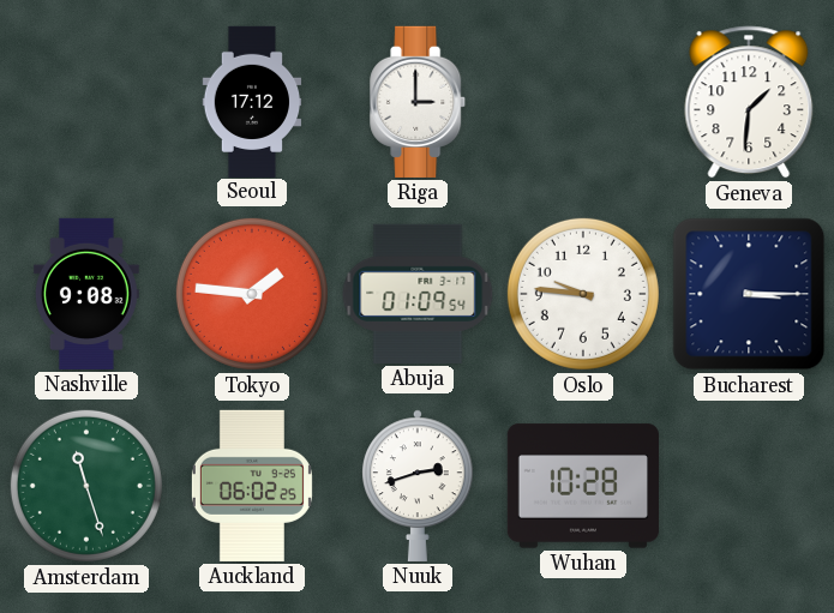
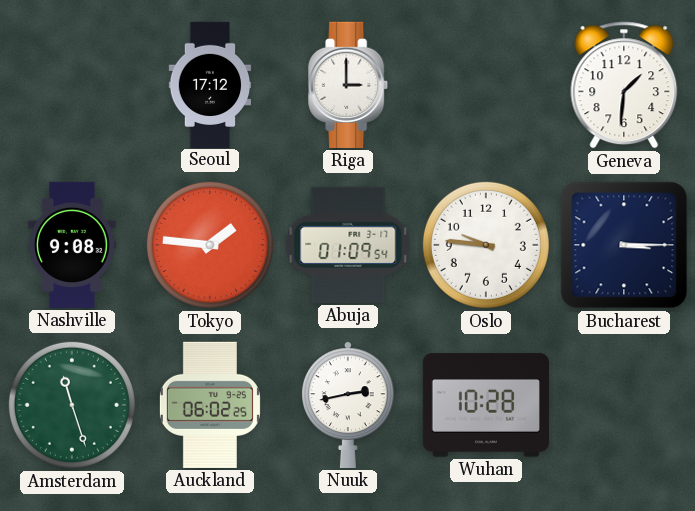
Nuuk: 2:42 -> 2:43
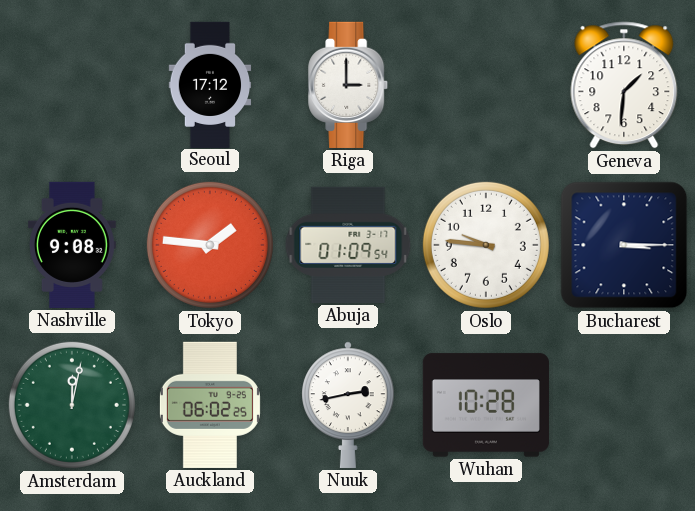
Amsterdam: 11:27 -> 12:02
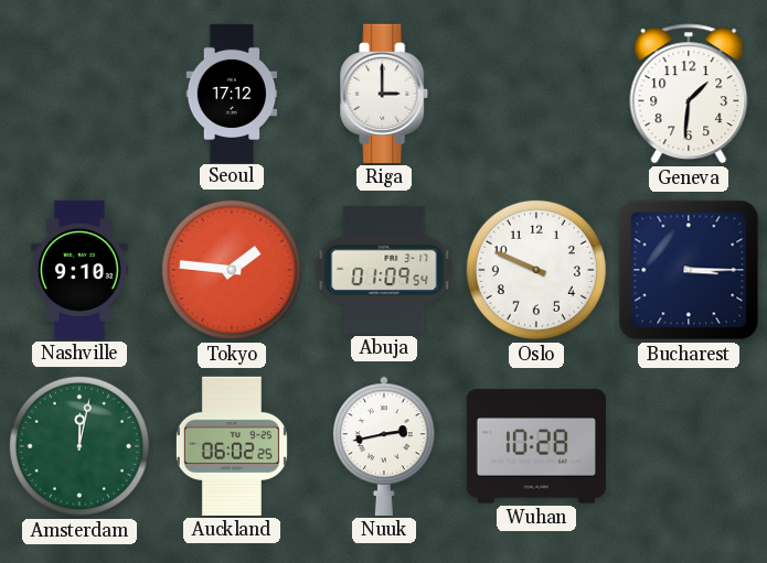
Nashville: 9:08 -> 9:10
Oslo: 9:46 -> 9:49
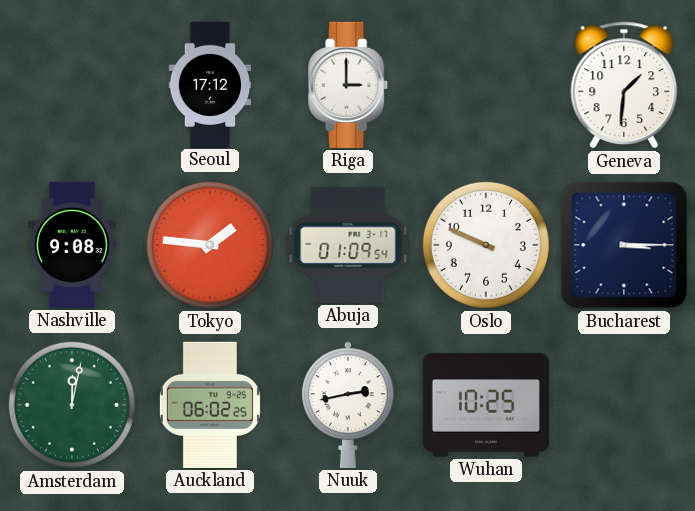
Nashville: 9:10 -> 9:08
Wuhan: 10:28 -> 10:25
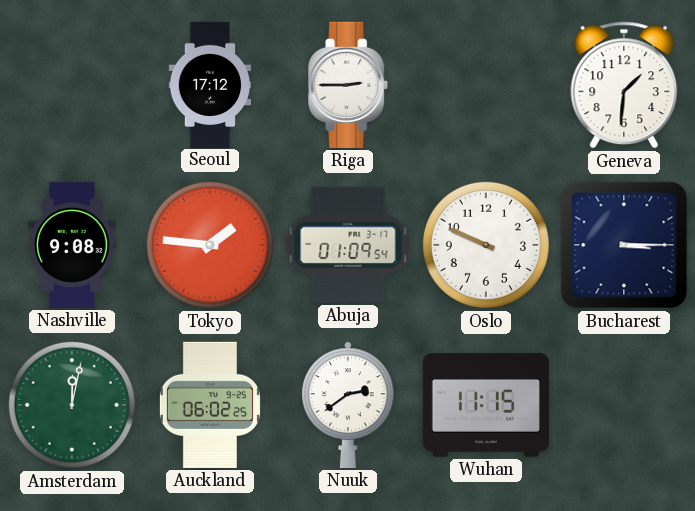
Riga: 3:00 -> 2:45
Nuuk: 2:43 -> 2:39
Wuhan: 10:25 -> 11:15
